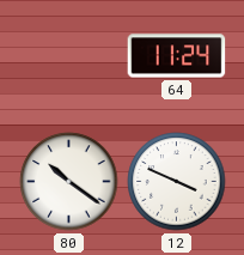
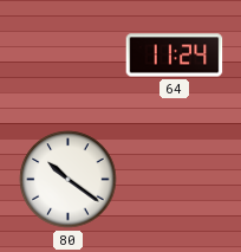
12: 3:49 -> none
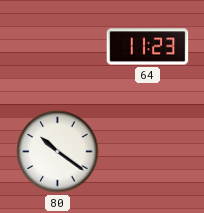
64: 11:24 -> 11:23
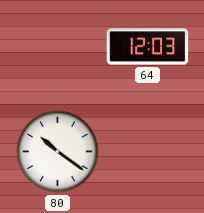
64: 11:23 -> 12:03
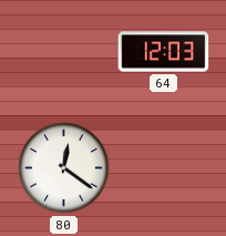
80: 10:21 -> 12:21
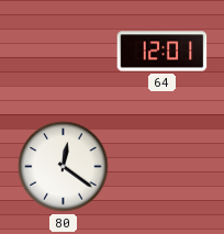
64: 12:03 -> 12:01
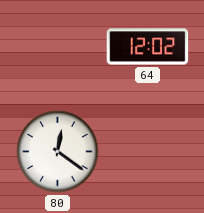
64: 12:01 -> 12:02
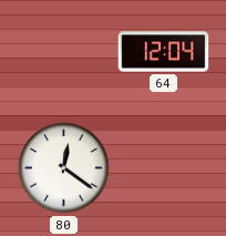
64: 12:02 -> 12:04
